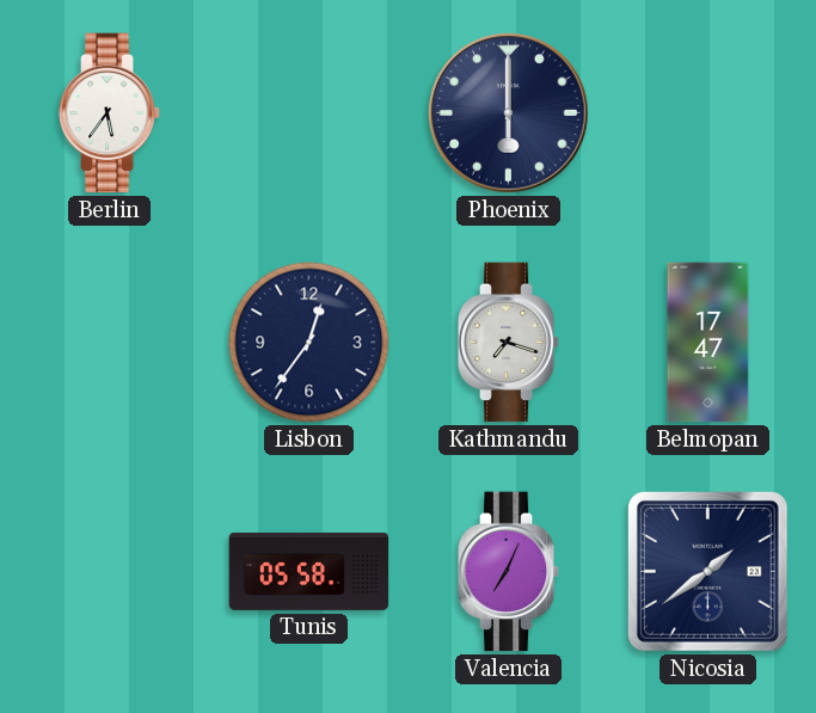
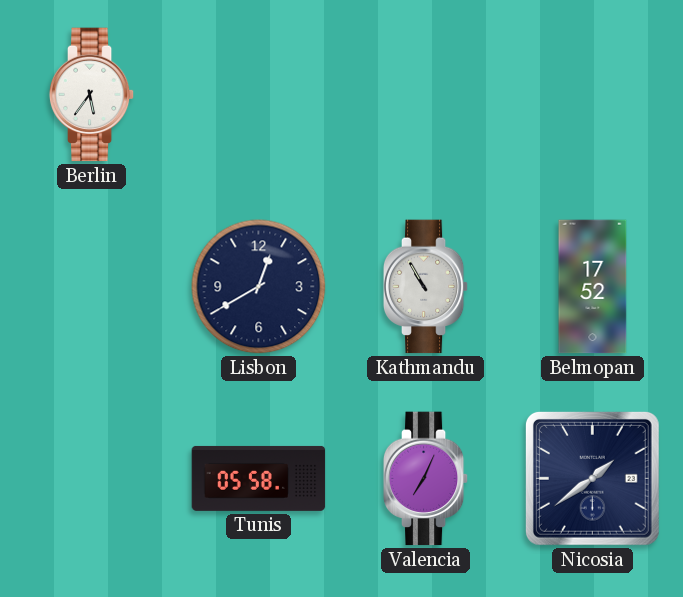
Phoenix: 6:00 -> none
Lisbon: 12:36 -> 12:40
Kathmandu: 7:18 -> 10:55
Belmopan: 17:47 -> 17:52
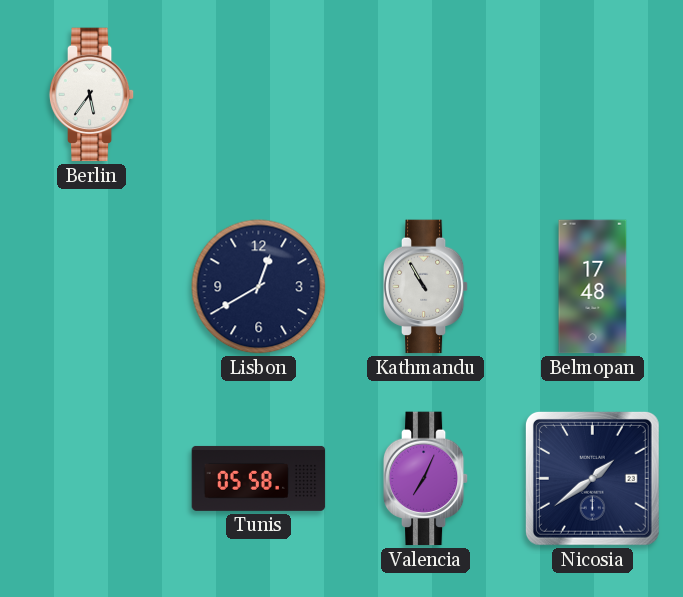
Belmopan: 17:52 -> 17:48
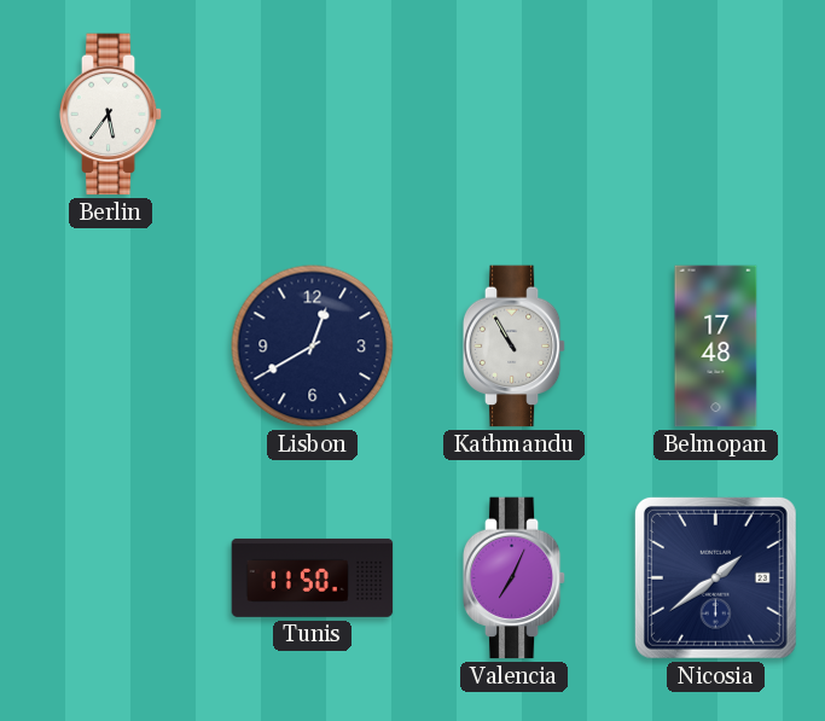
Tunis: 05:58 -> 11:50
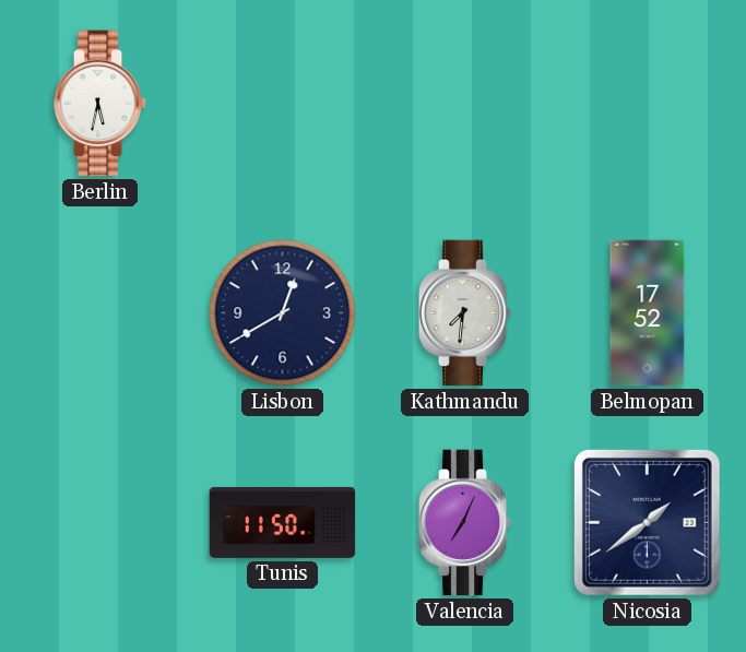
Berlin: 5:36 -> 5:32
Kathmandu: 10:55 -> 7:31
Belmopan: 17:48 -> 17:52
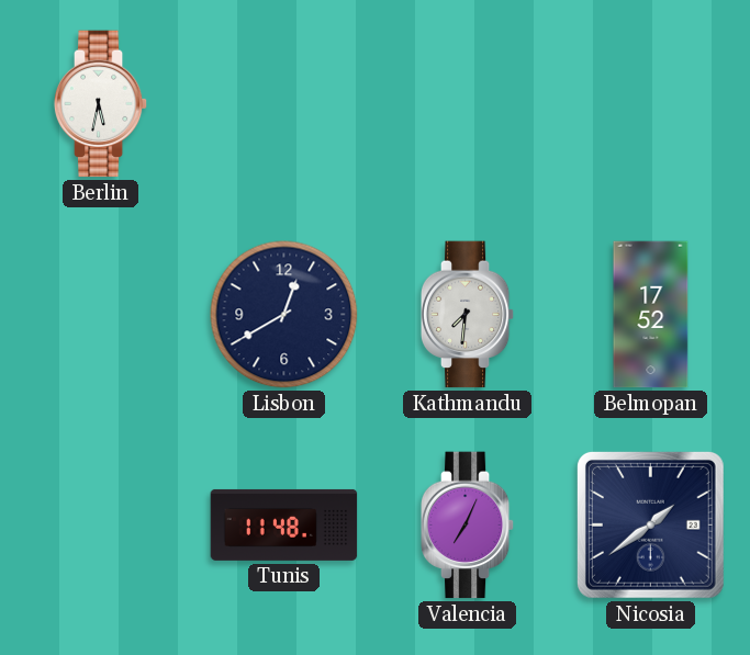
Tunis: 11:50 -> 11:48
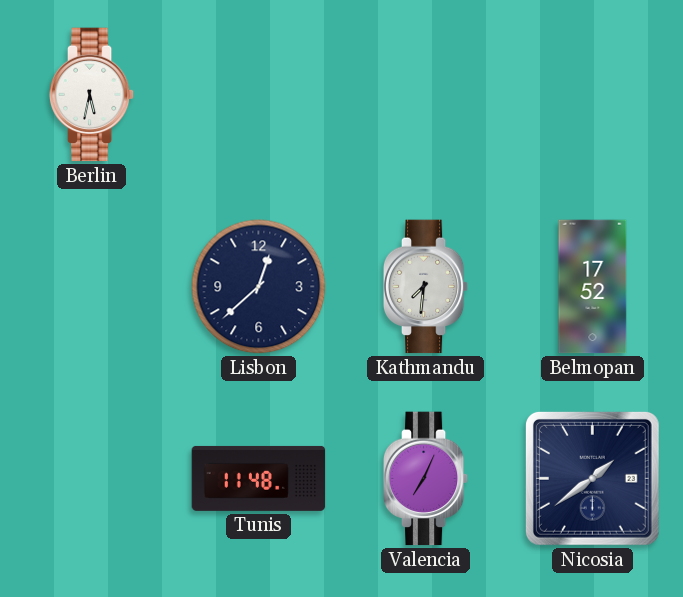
Lisbon: 12:40 -> 12:38
